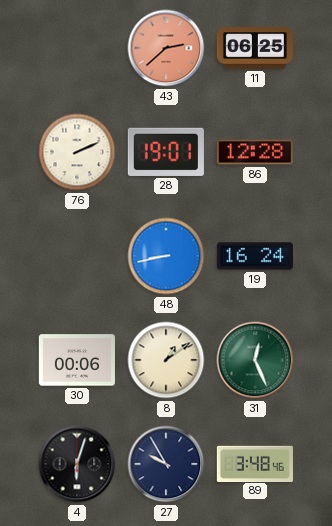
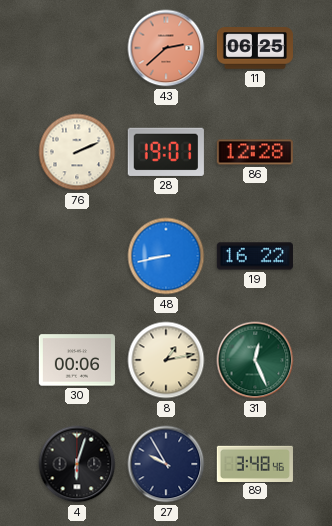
19: 16:24 -> 16:22
8: 1:09 -> 1:13
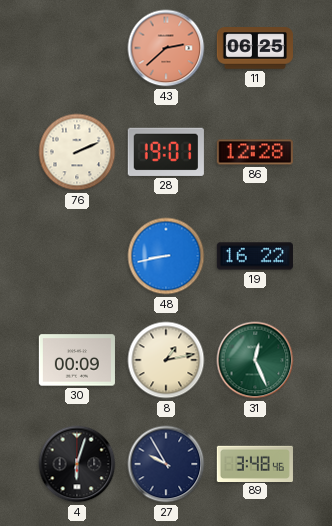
30: 00:06 -> 00:09
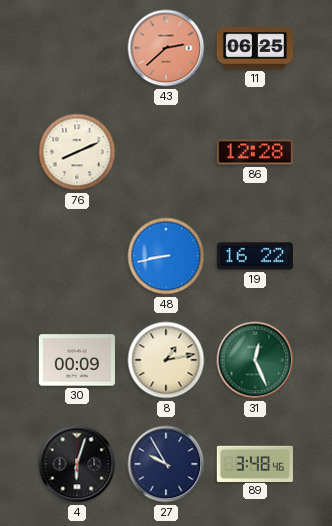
76: 2:11 -> 8:11
28: 19:01 -> none
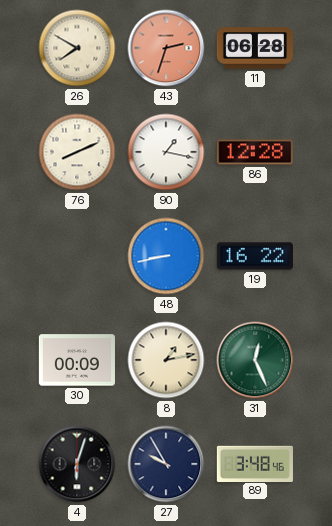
26: none -> 7:50
43: 2:38 -> 2:33
11: 06:25 -> 06:28
90: none -> 1:17
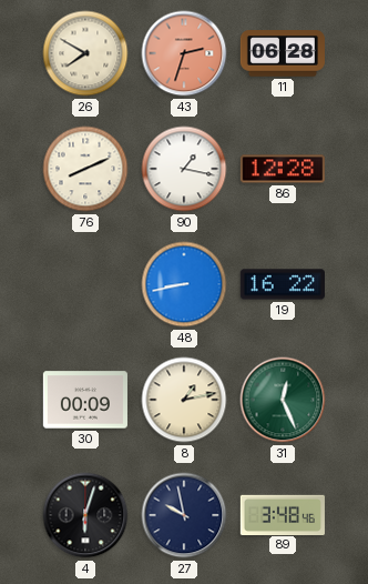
27: 9:55 -> 9:58
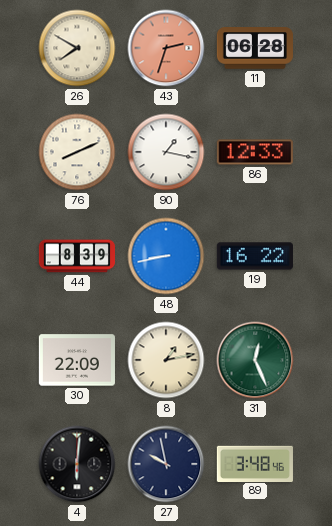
86: 12:28 -> 12:33
44: none -> 8:39
30: 00:09 -> 22:09
4: 6:03 -> 6:01
